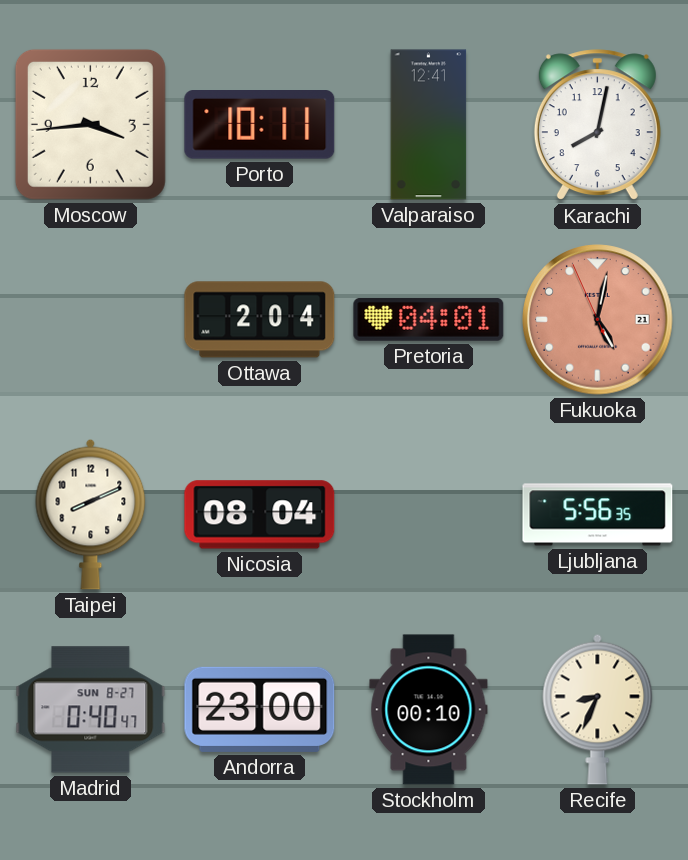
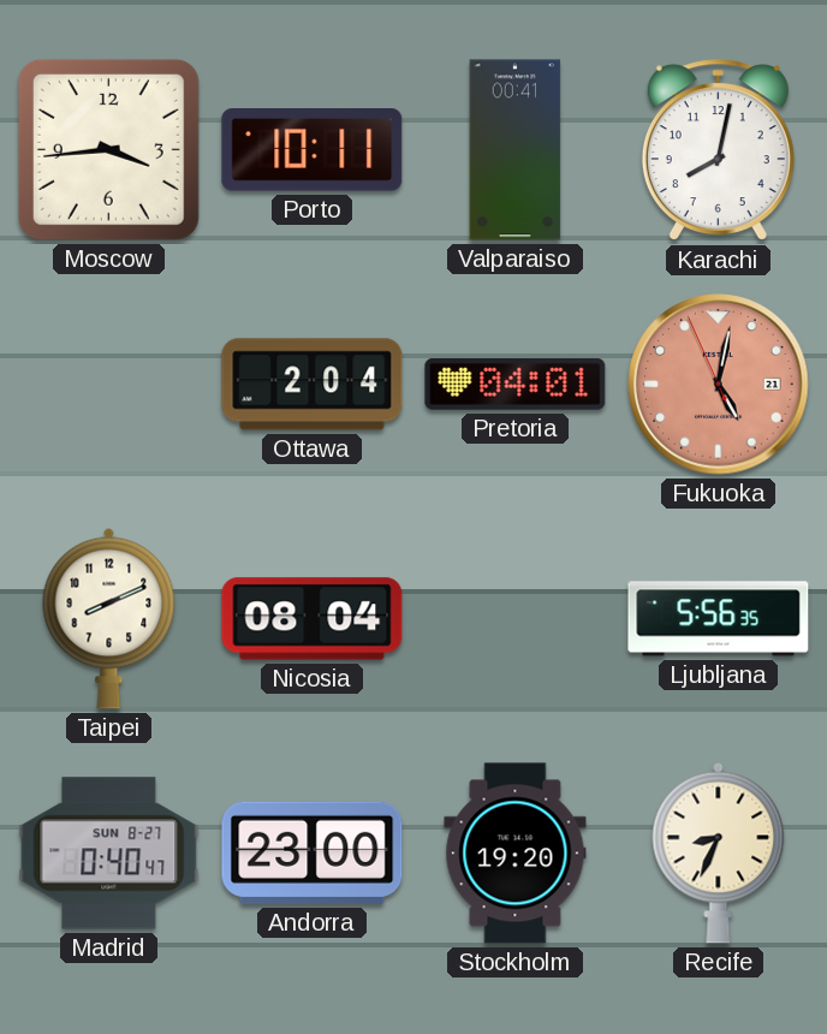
Valparaiso: 12:41 -> 00:41
Stockholm: 00:10 -> 19:20
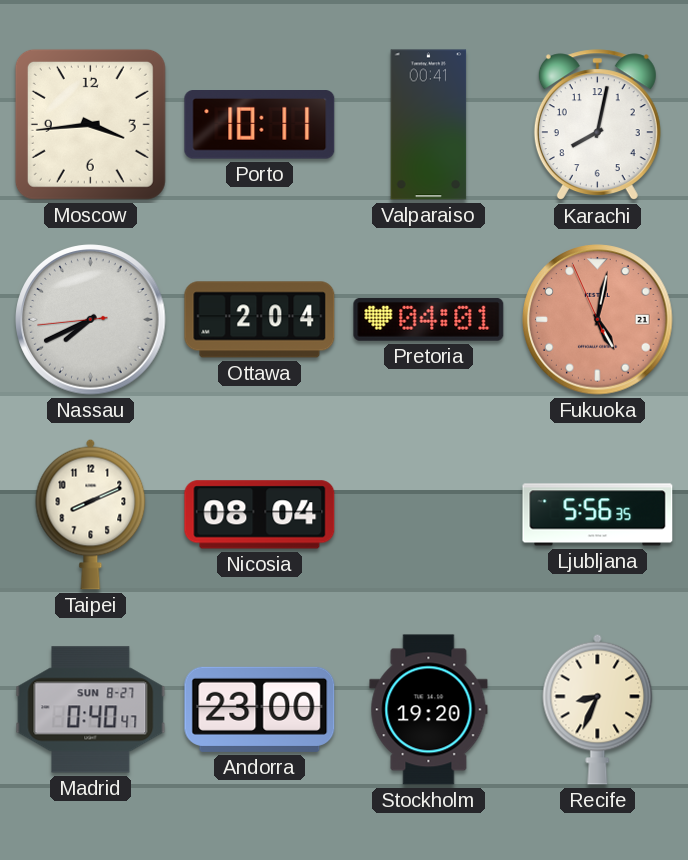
Nassau: none -> 7:40
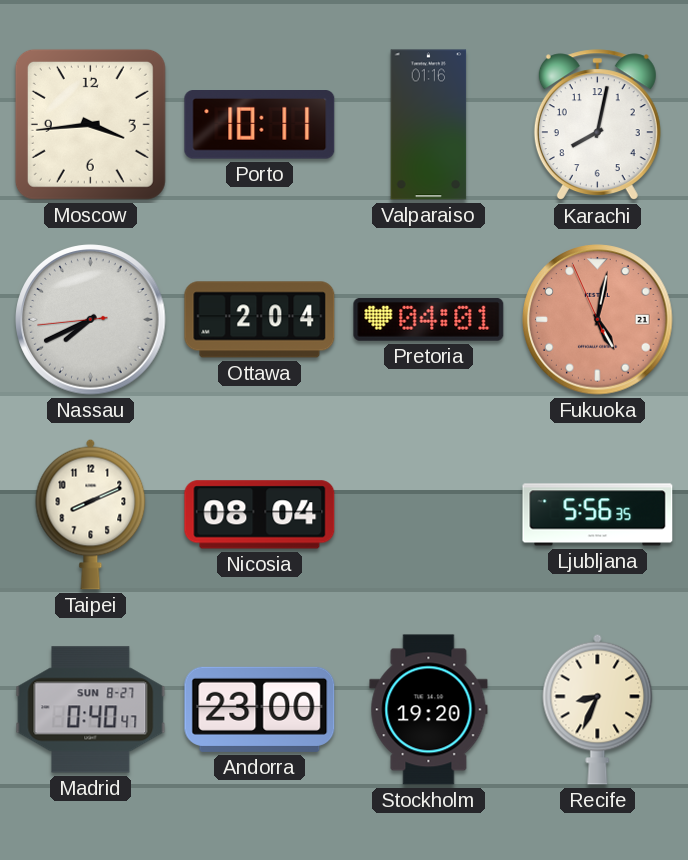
Valparaiso: 00:41 -> 01:16
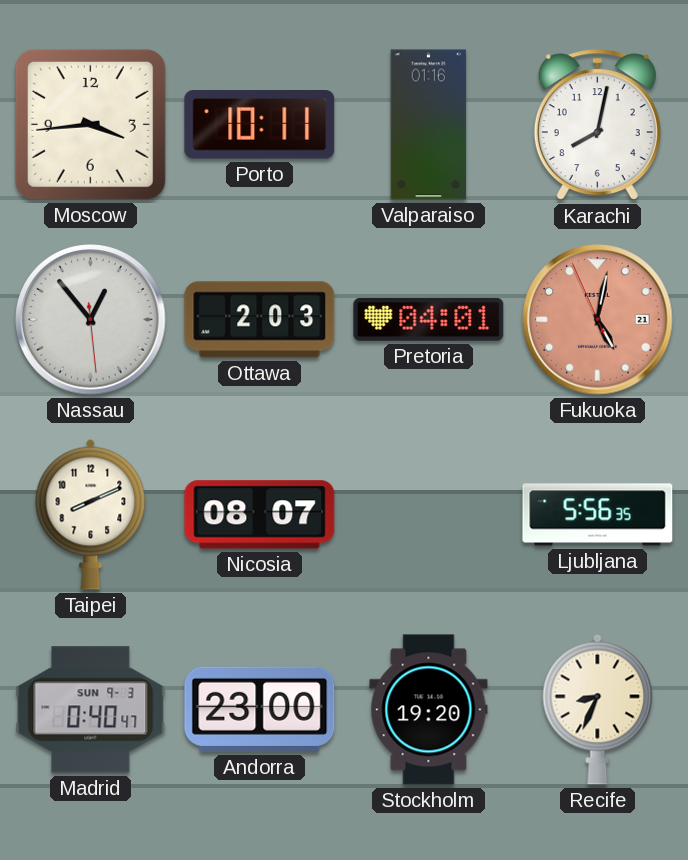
Nassau: 7:40 -> 12:53
Ottawa: 2:04 -> 2:03
Nicosia: 08:04 -> 08:07
Madrid date: SUN 8-27 -> SUN 9-3
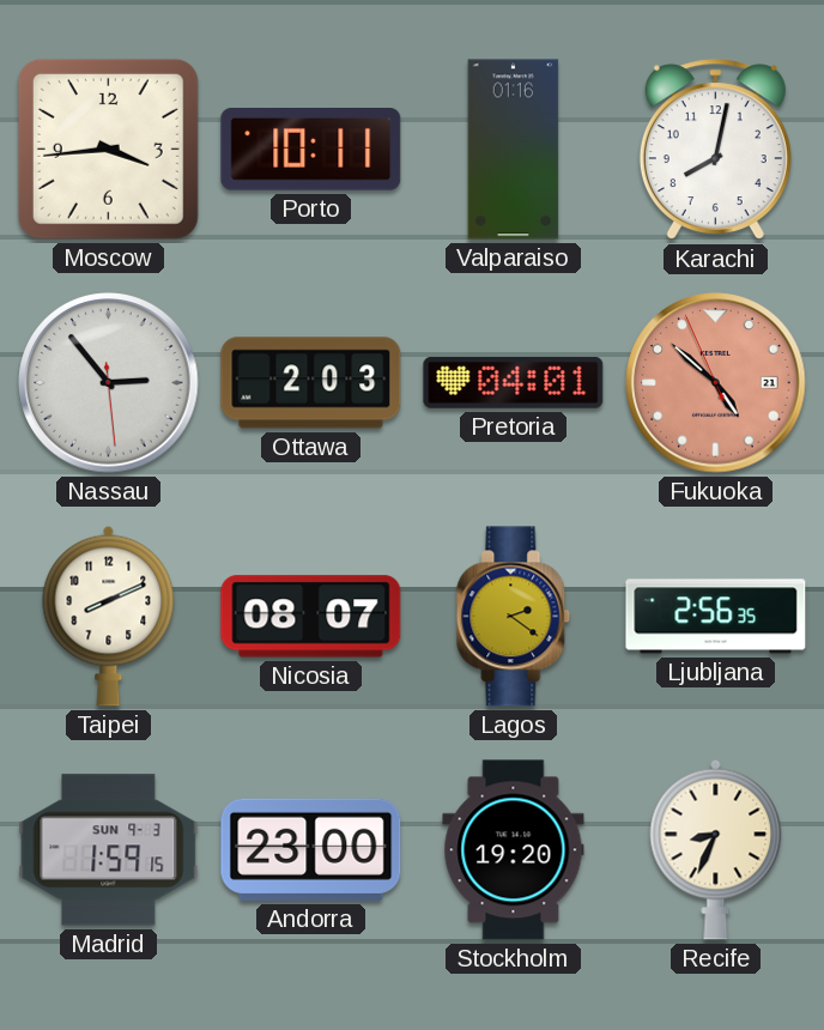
Nassau: 12:53 -> 2:53
Fukuoka: 5:01 -> 4:51
Lagos: none -> 2:21
Ljubljana: 5:56 -> 2:56
Madrid: 0:40 -> 1:59
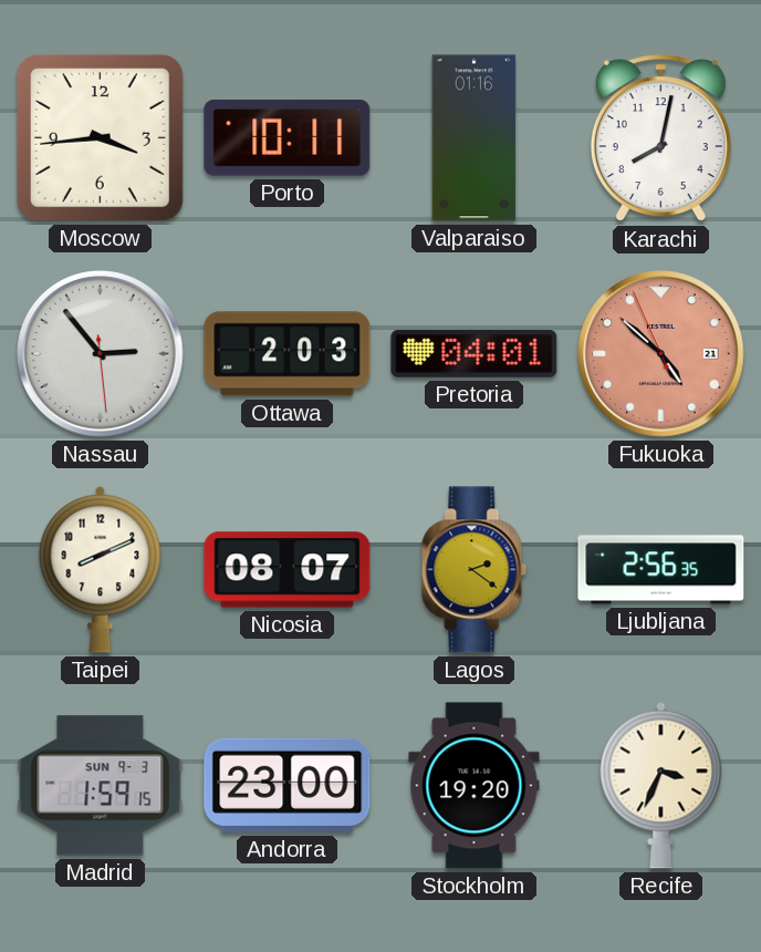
Recife: 8:34 -> 3:34
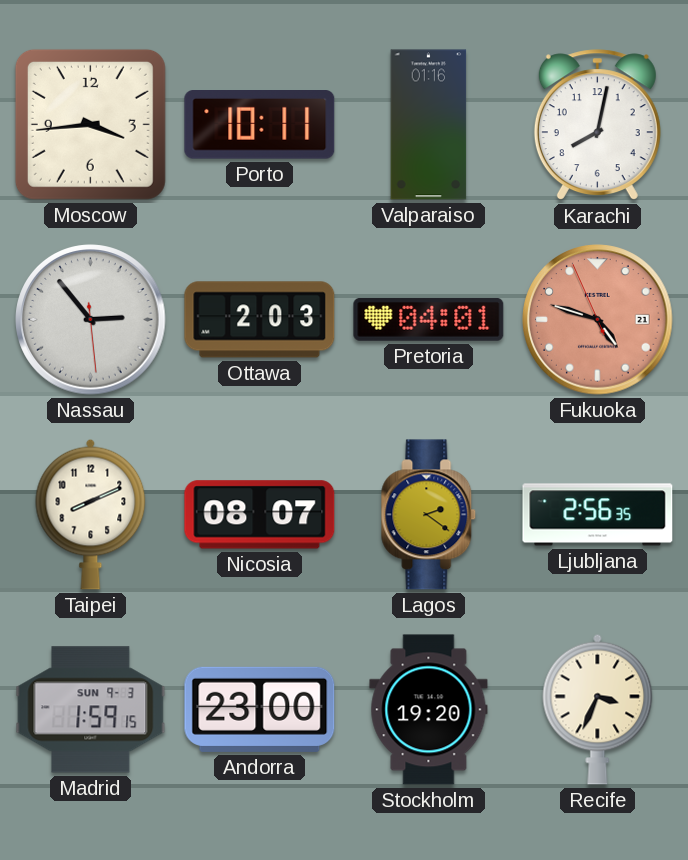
Fukuoka: 4:51 -> 4:47
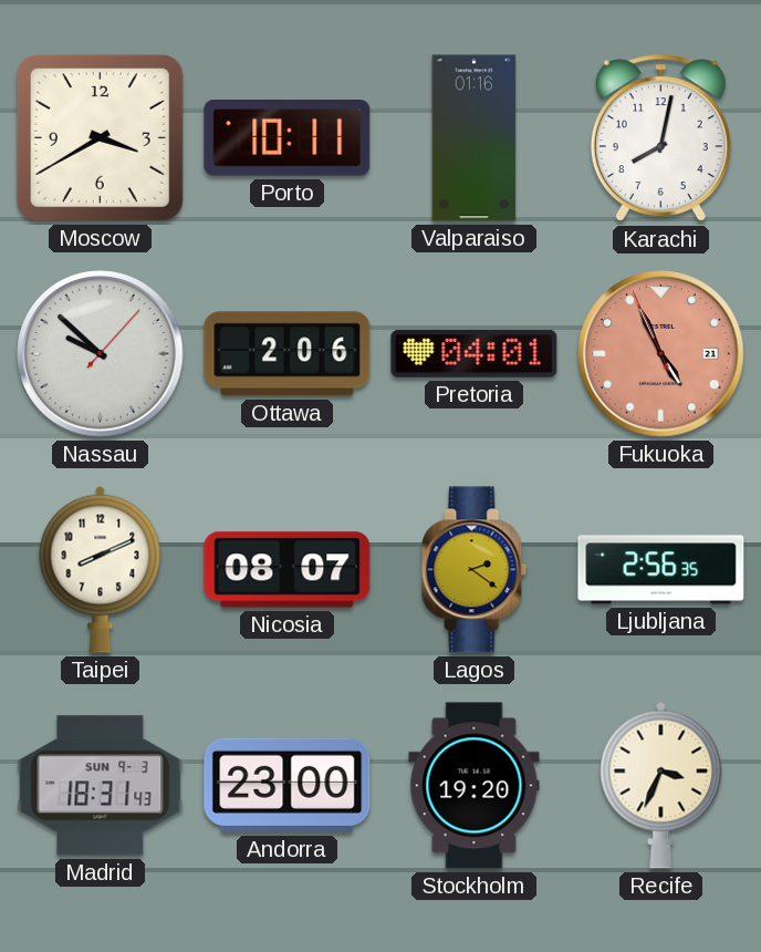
Moscow: 3:44 -> 3:40
Nassau: 2:53 -> 9:52
Ottawa: 2:03 -> 2:06
Fukuoka: 4:47 -> 4:55
Madrid: 1:59 -> 18:31
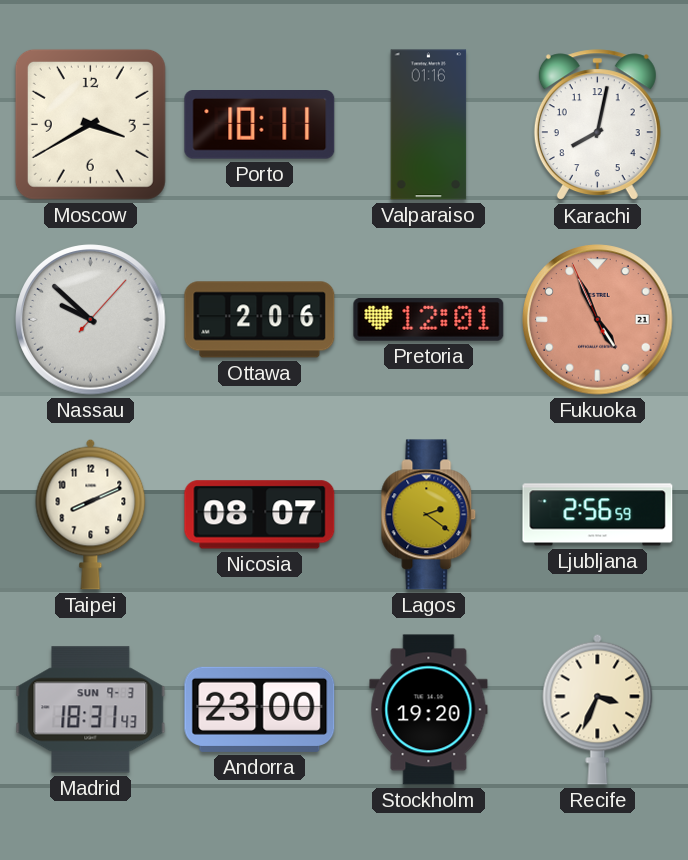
Pretoria: 04:01 -> 12:01
Ljubljana: 2:56:35 -> 2:56:59
